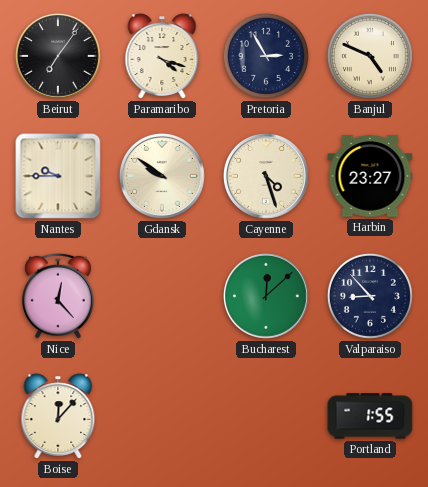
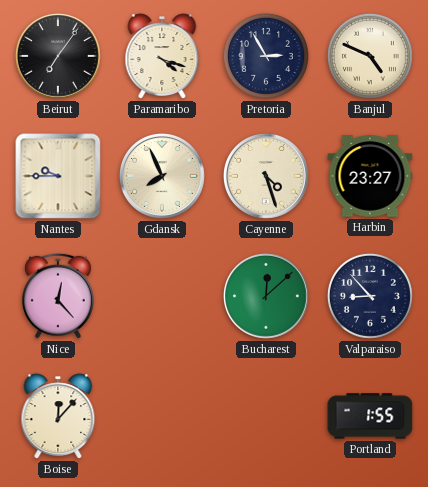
Gdansk: 9:51 -> 7:56
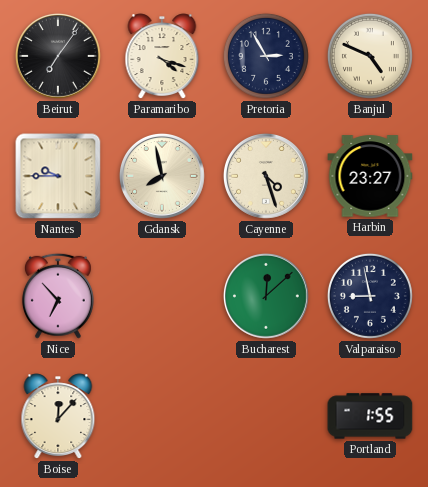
Gdansk: 7:56 -> 7:58
Nice: 12:23 -> 6:53
Valparaiso: 8:53 -> 8:58
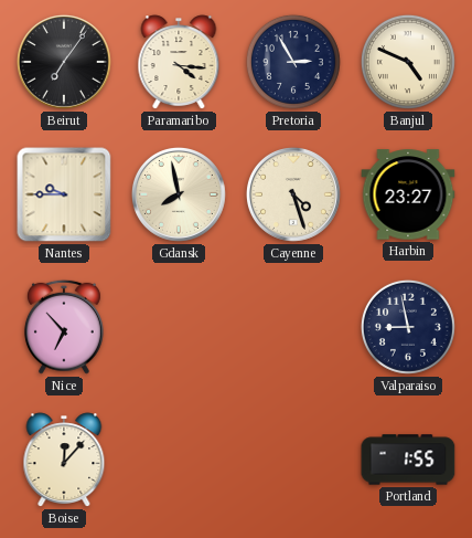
Paramaribo: 4:18 -> 4:16
Bucharest: 12:08 -> none
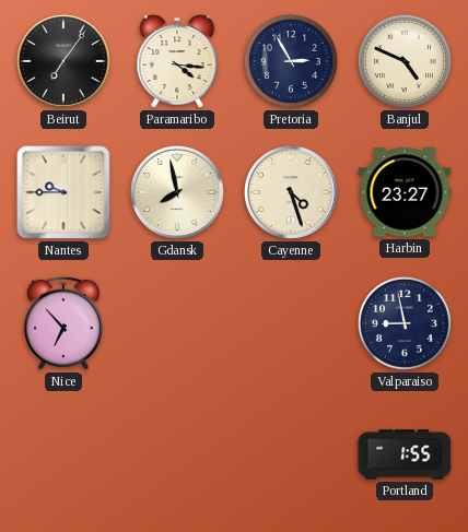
Boise: 12:07 -> none
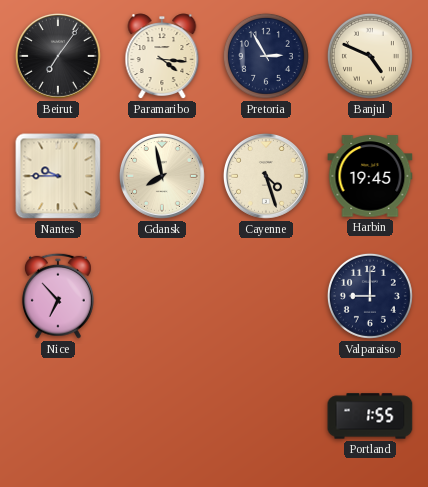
Harbin: 23:27 -> 19:45
Valparaiso: 8:58 -> 9:00
